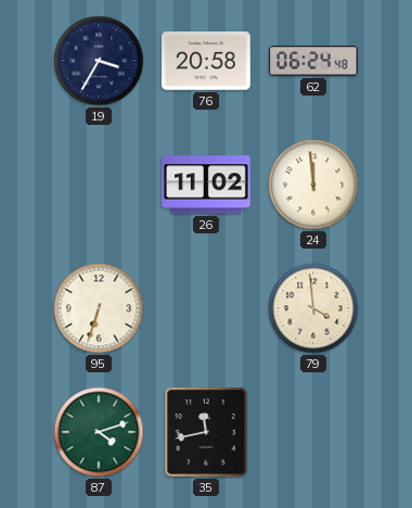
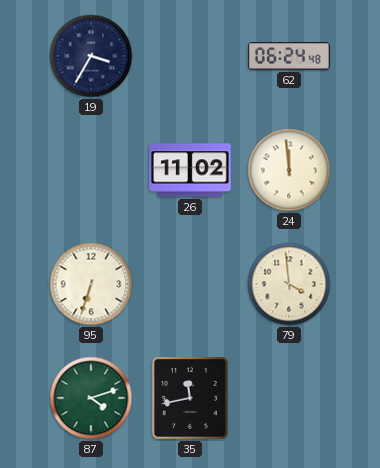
76: 20:58 -> none
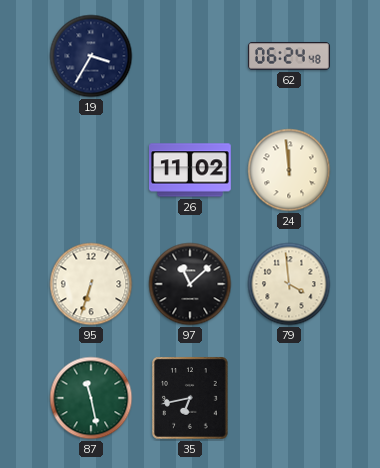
97: none -> 11:08
87: 4:12 -> 11:28
35: 11:43 -> 6:43
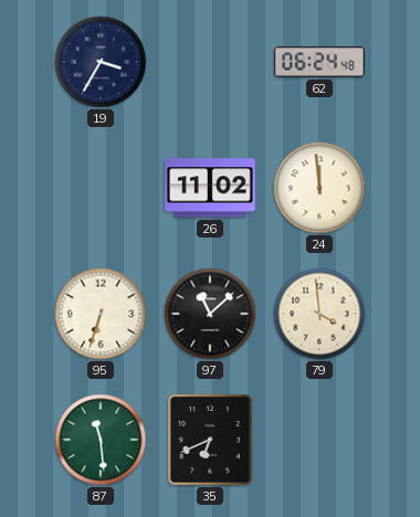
87: 11:28 -> 11:29
35: 6:43 -> 6:41
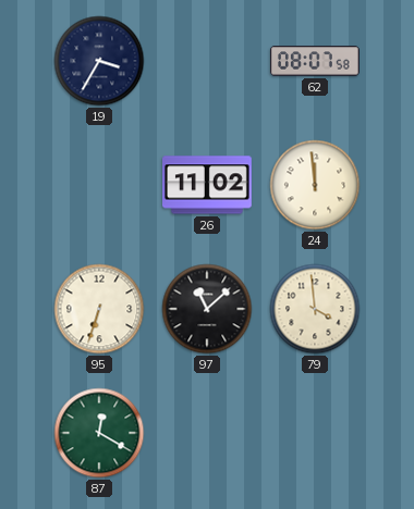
62: 06:24 -> 08:07
87: 11:29 -> 12:20
35: 6:41 -> none
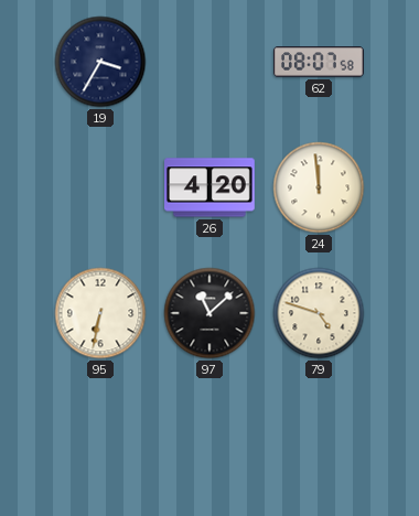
26: 11:02 -> 4:20
95: 6:33 -> 6:32
79: 3:59 -> 4:48
87: 12:20 -> none
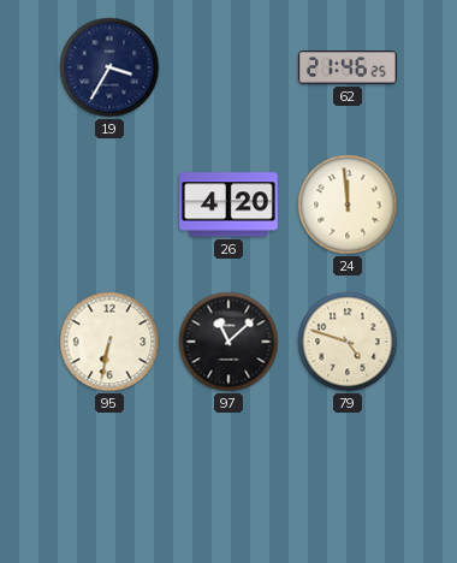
62: 08:07 -> 21:46
